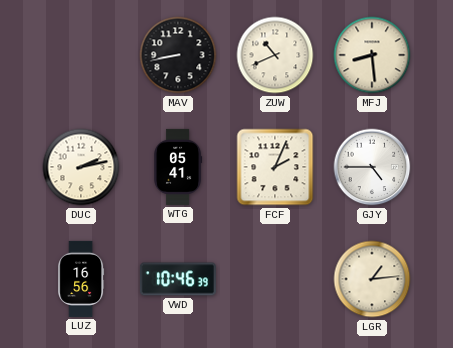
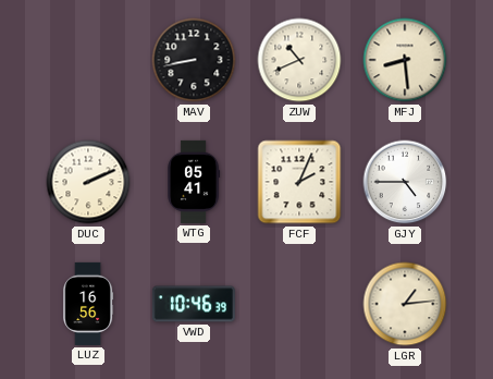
DUC: 2:13 -> 2:11
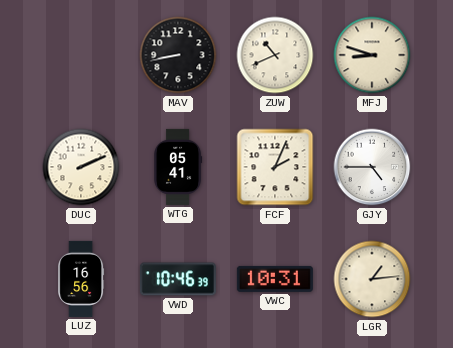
MFJ: 8:29 -> 8:48
VWC: none -> 10:31
